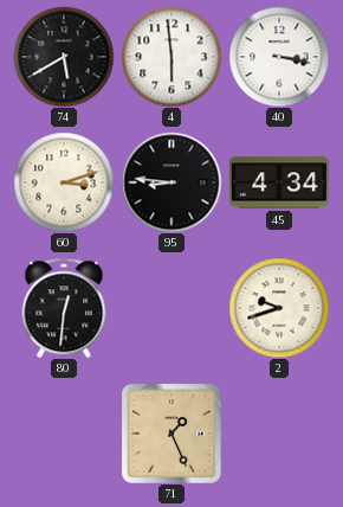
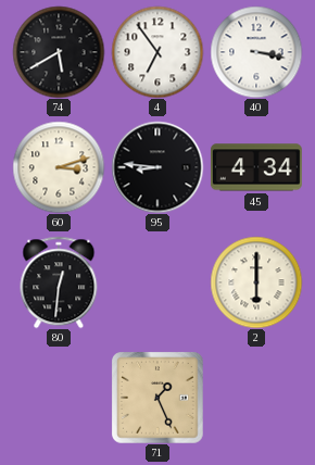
4: 5:59 -> 6:54
2: 9:42 -> 6:00
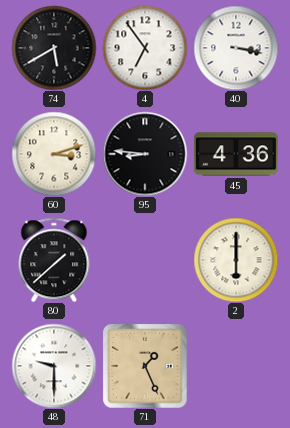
45: 4:34 -> 4:36
80: 12:31 -> 1:38
48: none -> 9:30
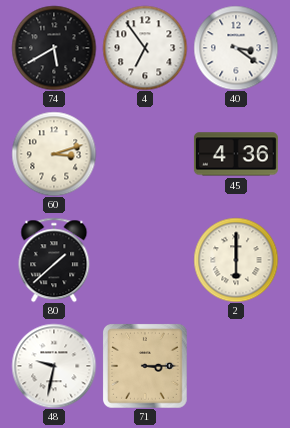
40: 3:17 -> 3:21
95: 8:46 -> none
48: 9:30 -> 9:32
71: 1:26 -> 3:15
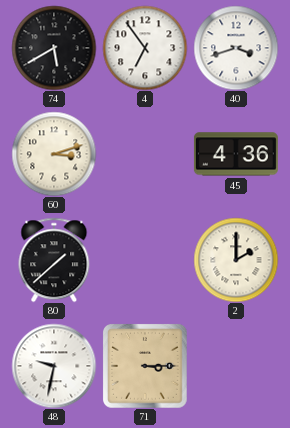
40: 3:21 -> 3:42
2: 6:00 -> 2:00
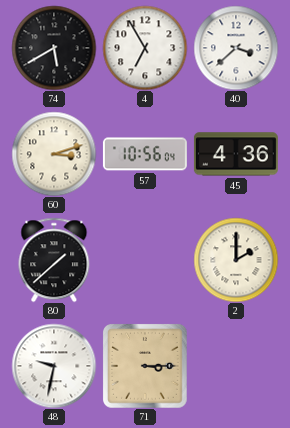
4: 6:54 -> 6:55
40: 3:42 -> 3:38
57: none -> 10:56
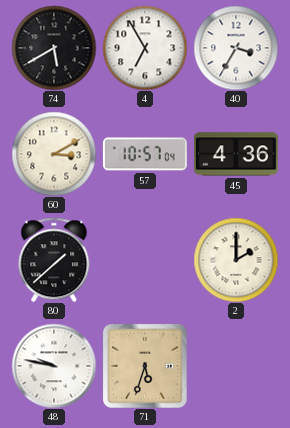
40: 3:38 -> 3:35
60: 3:12 -> 3:10
57: 10:56 -> 10:57
48: 9:32 -> 9:47
71: 3:15 -> 5:33
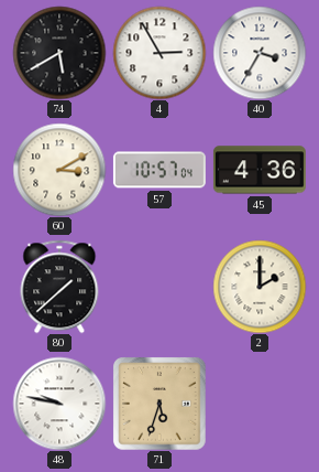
4: 6:55 -> 2:55
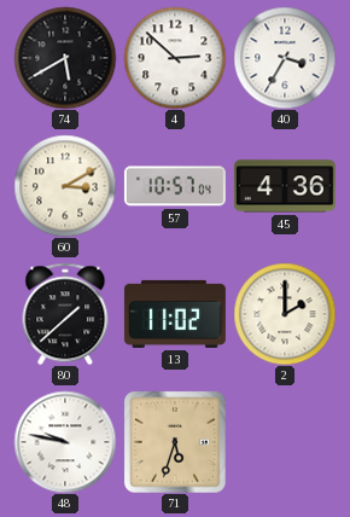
4: 2:55 -> 2:52
13: none -> 11:02
